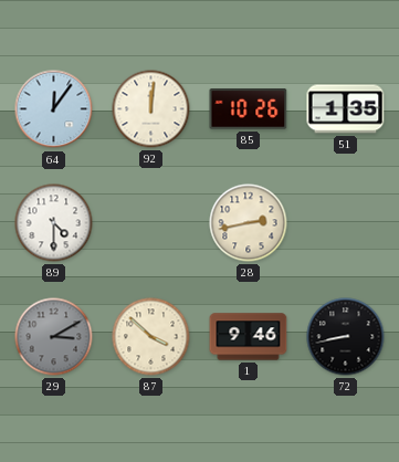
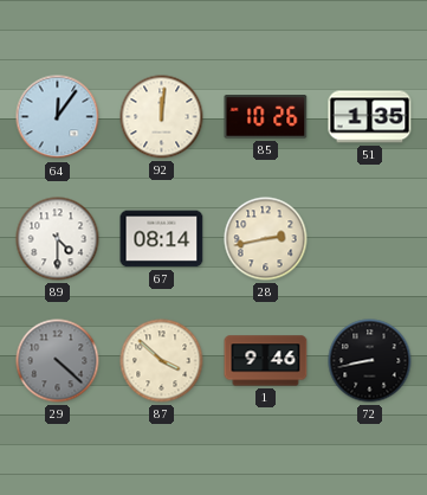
67: none -> 08:14
29: 3:10 -> 4:22
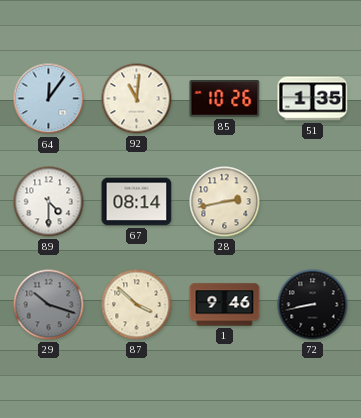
92: 12:01 -> 11:01
29: 4:22 -> 10:18
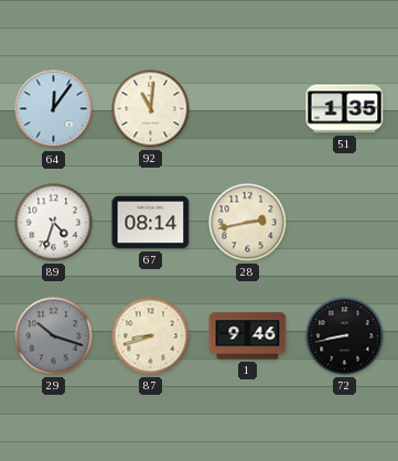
85: 10:26 -> none
89: 4:30 -> 4:33
87: 3:52 -> 8:42
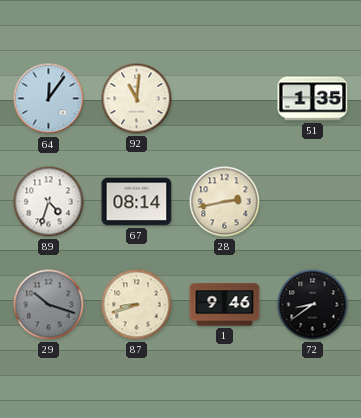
72: 8:43 -> 8:39
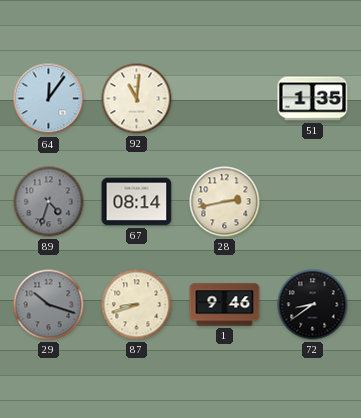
89 dial: white -> grey
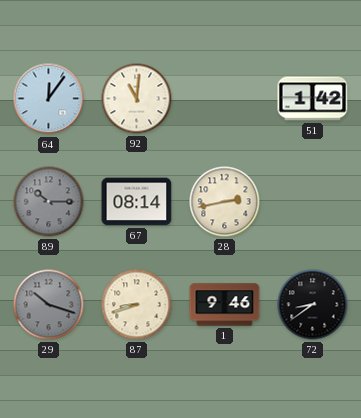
51: 1:35 -> 1:42
89: 4:33 -> 10:15
